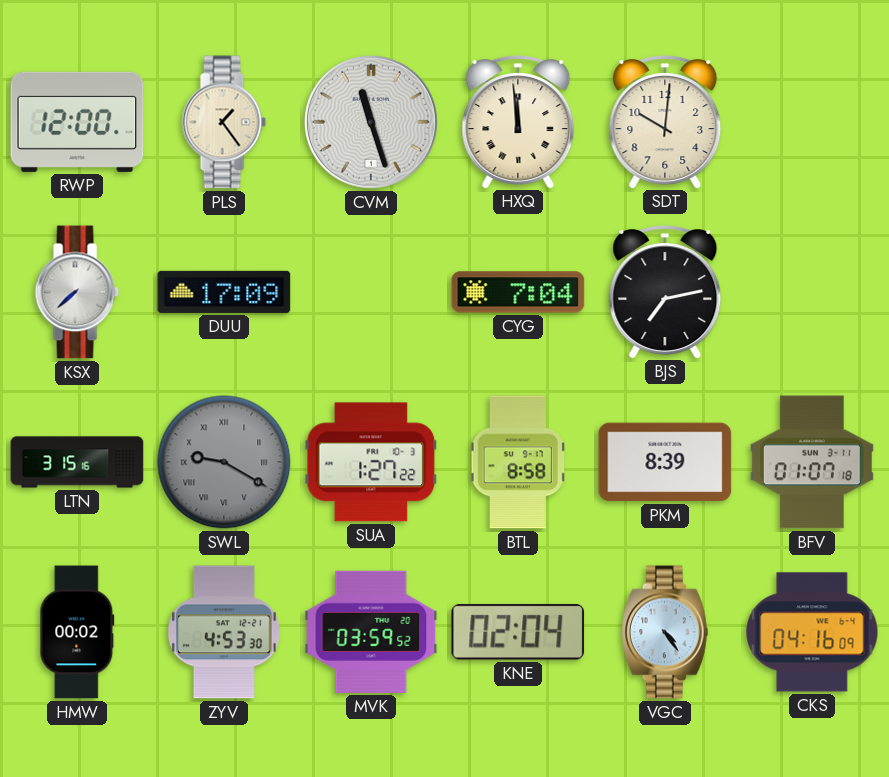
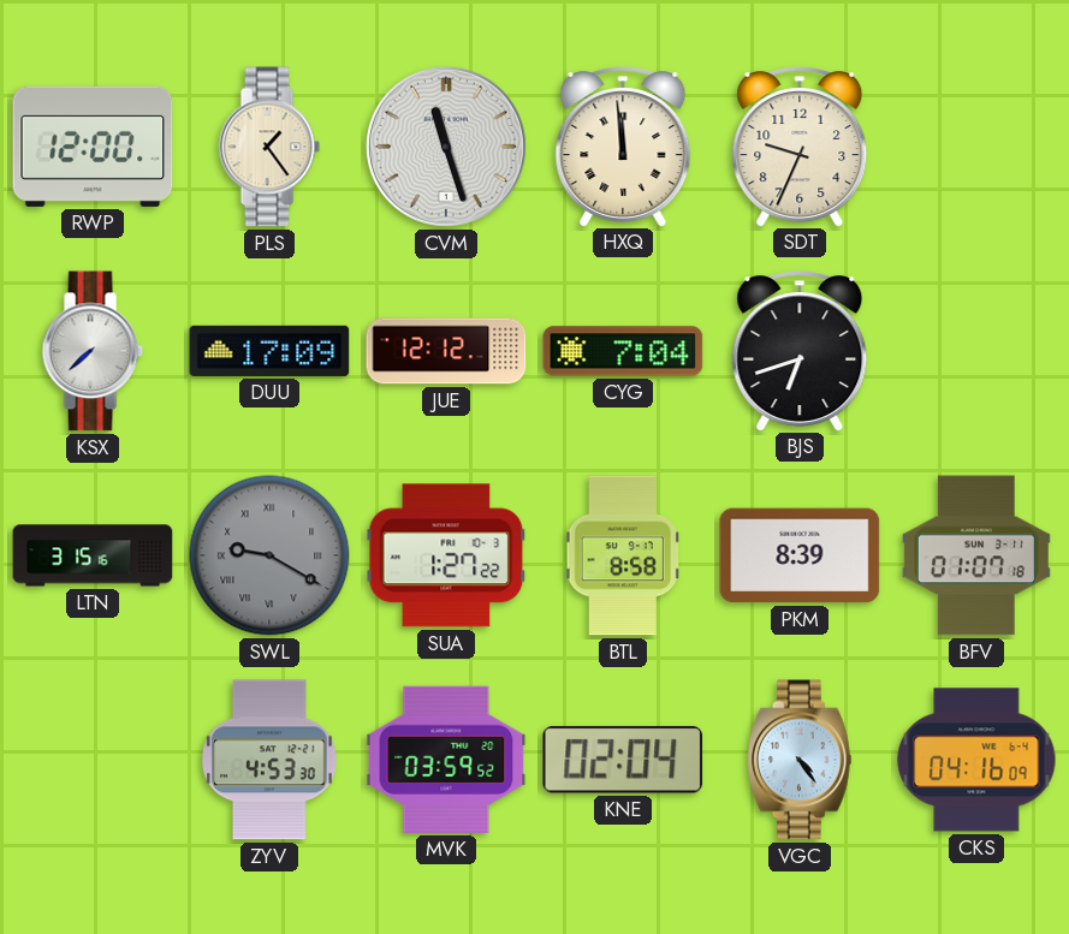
SDT: 10:01 -> 9:34
JUE: none -> 12:12
BJS: 7:13 -> 6:42
HMW: 00:02 -> none
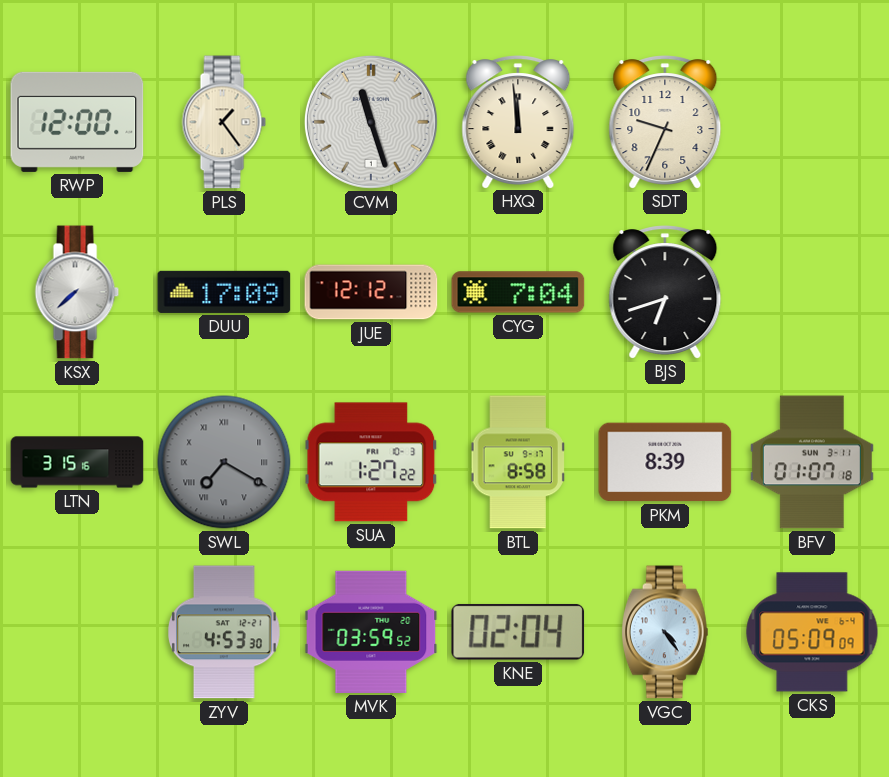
SWL: 9:20 -> 7:20
CKS: 04:16 -> 05:09
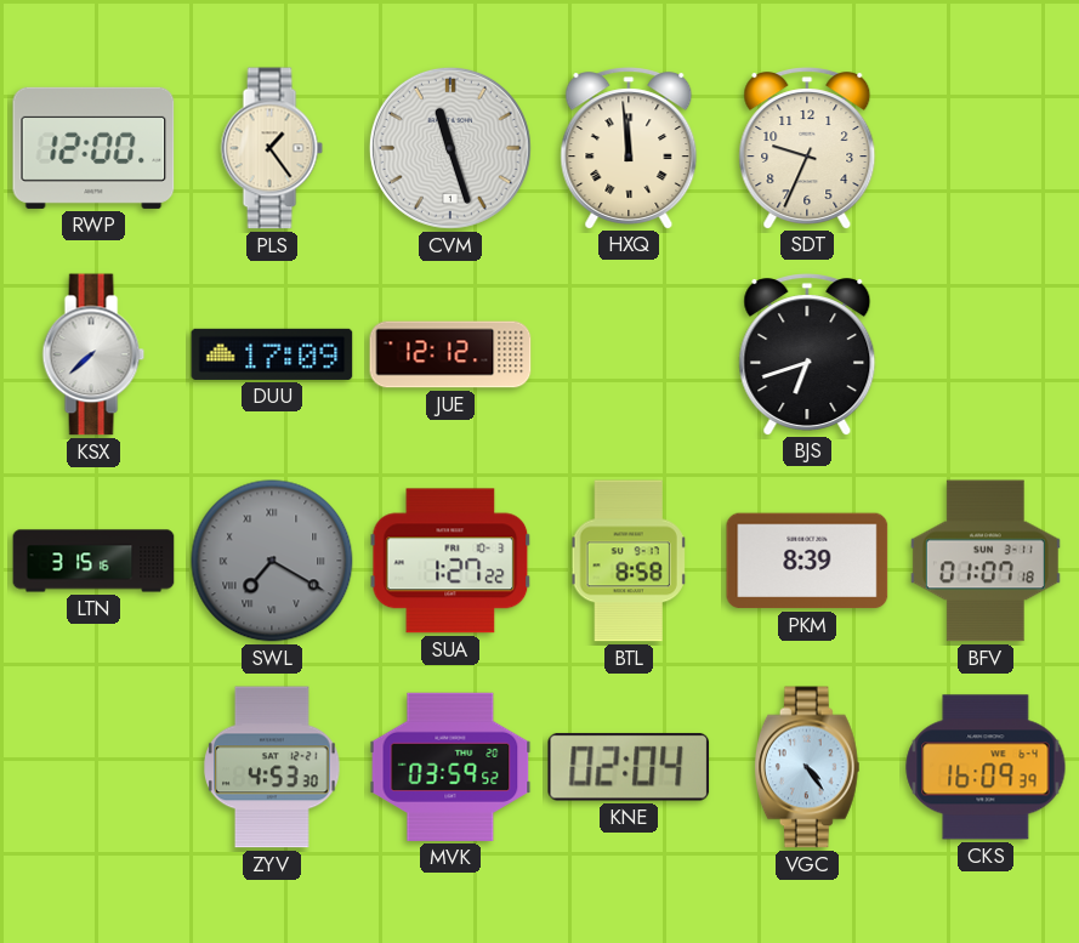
CYG: 7:04 -> none
CKS: 05:09 -> 16:09
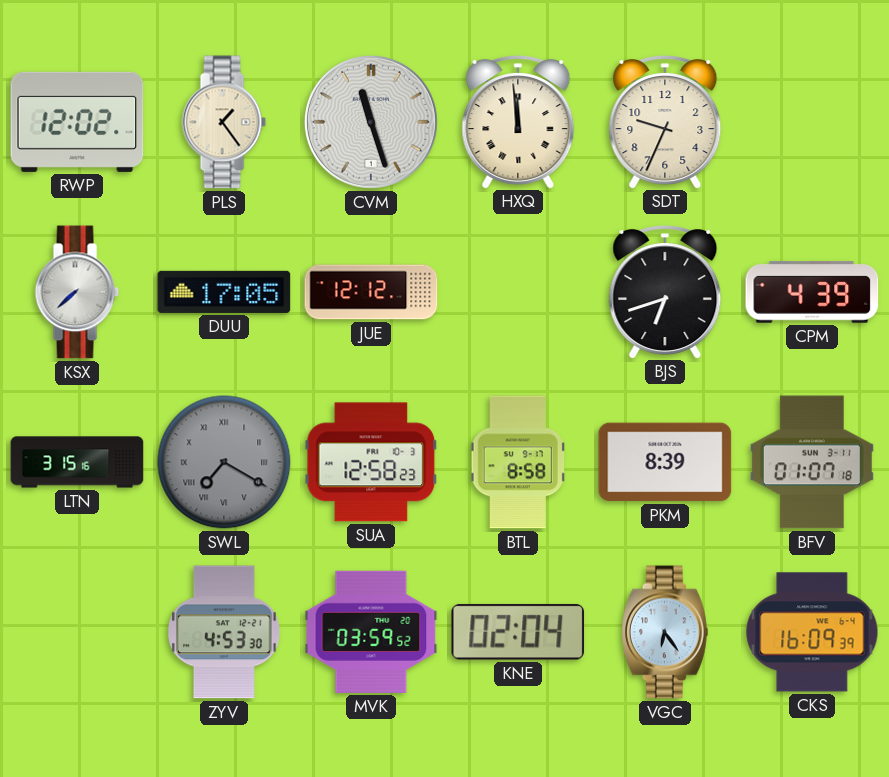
RWP: 12:00 -> 12:02
DUU: 17:09 -> 17:05
CPM: none -> 4:39
SUA: 1:27 -> 12:58
VGC: 4:24 -> 6:24
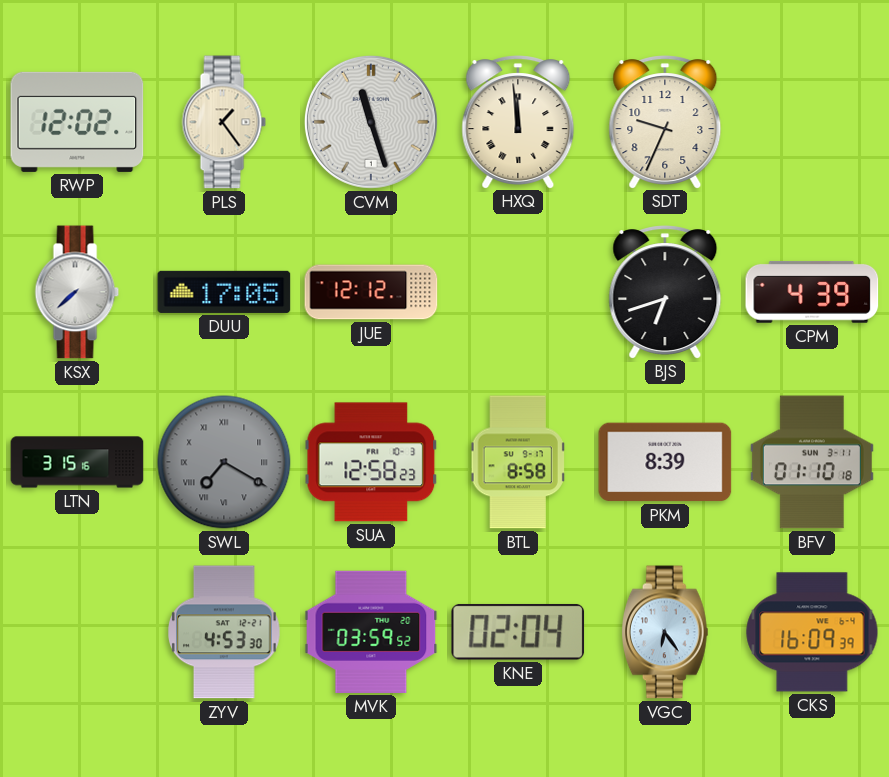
BFV: 01:07 -> 01:10
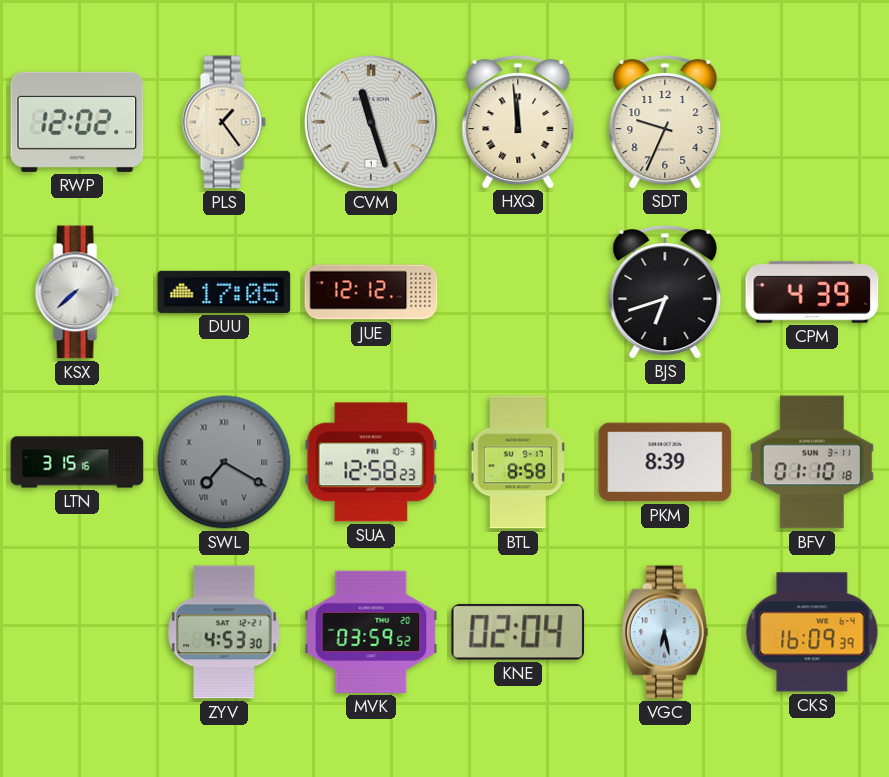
VGC: 6:24 -> 6:28
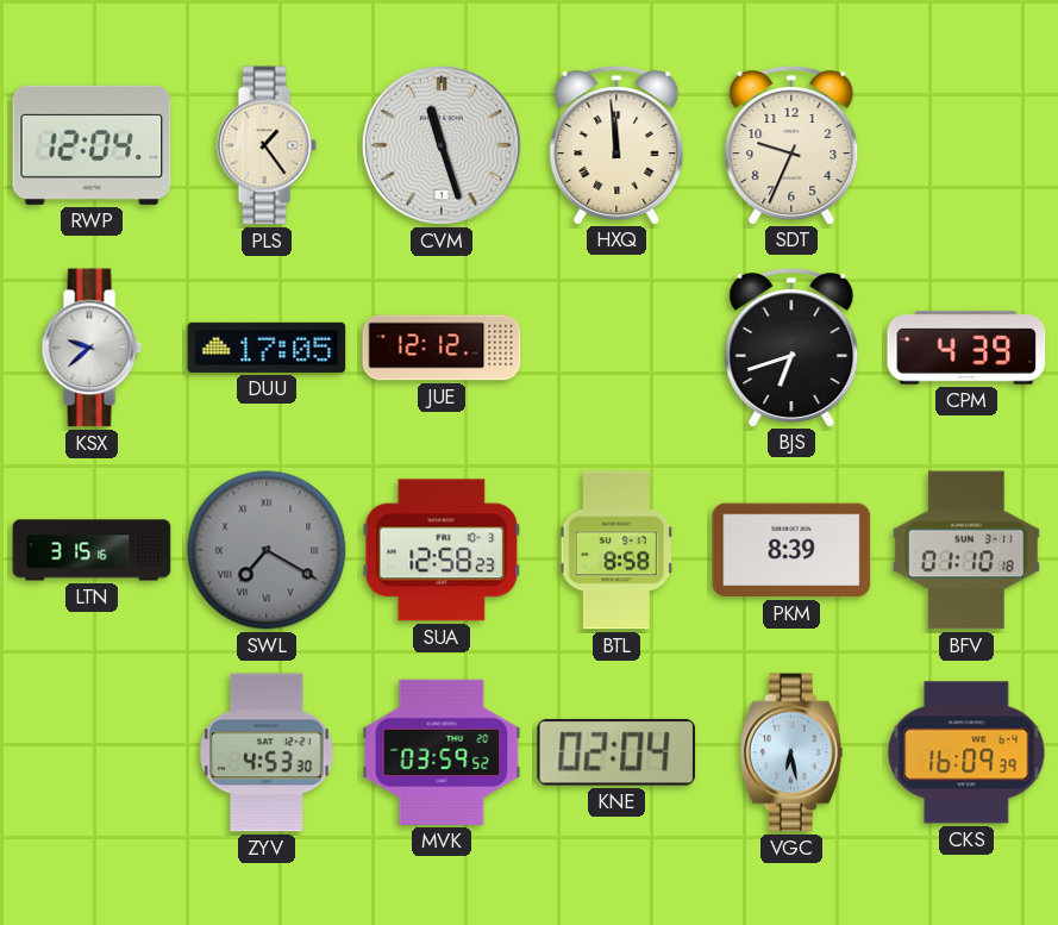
RWP: 12:02 -> 12:04
KSX: 7:38 -> 9:38
